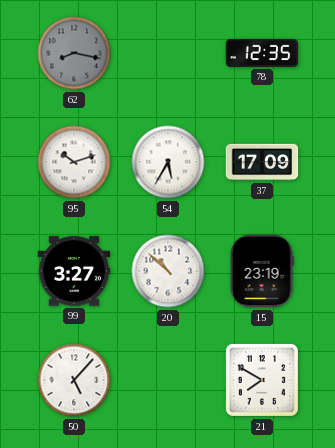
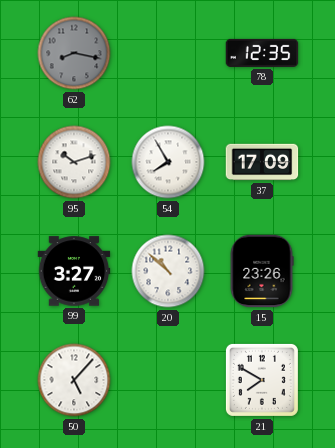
54: 5:35 -> 7:55
15: 23:19 -> 23:26
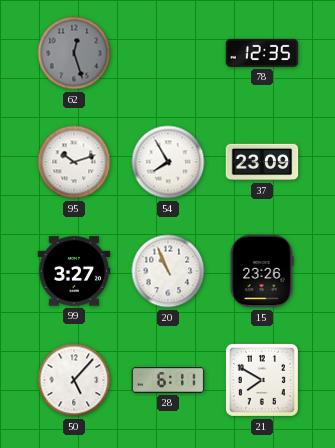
62: 8:17 -> 12:27
37: 17:09 -> 23:09
20: 10:52 -> 10:56
28: none -> 6:11
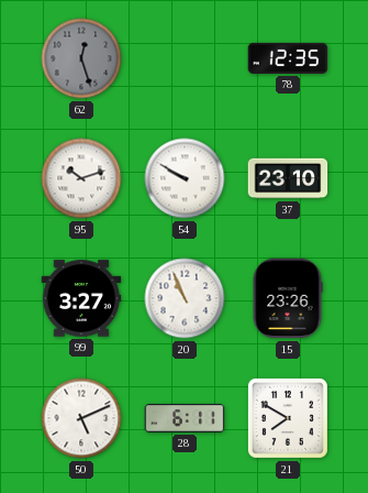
54: 7:55 -> 9:50
37: 23:09 -> 23:10
50: 5:07 -> 5:11
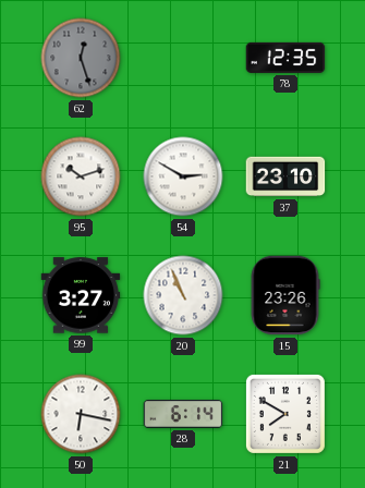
54: 9:50 -> 2:50
50: 5:11 -> 6:17
28: 6:11 -> 6:14
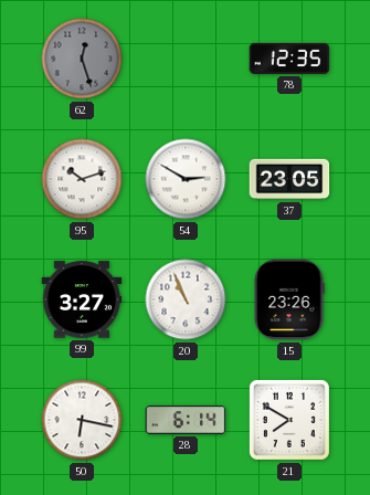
37: 23:10 -> 23:05
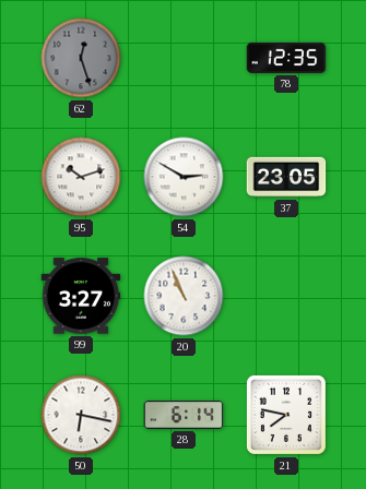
15: 23:26 -> none
21: 7:50 -> 7:47
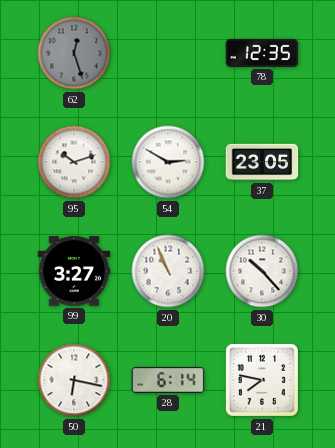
30: none -> 10:23
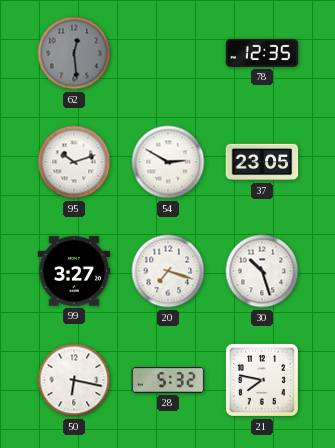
62: 12:27 -> 12:29
20: 10:56 -> 7:18
30: 10:23 -> 10:27
28: 6:14 -> 5:32
